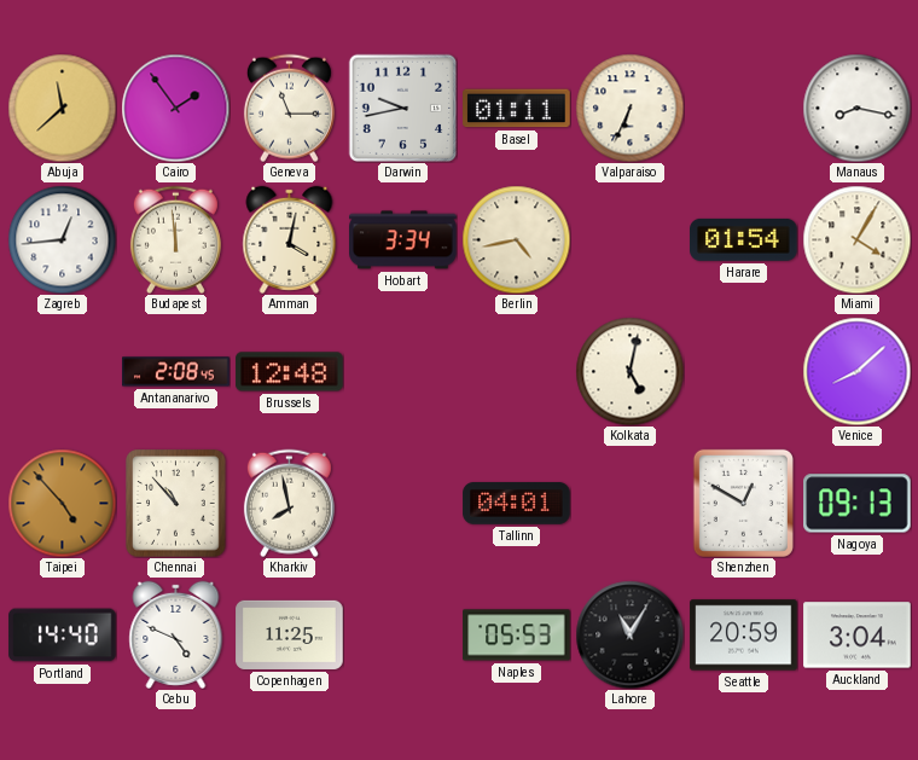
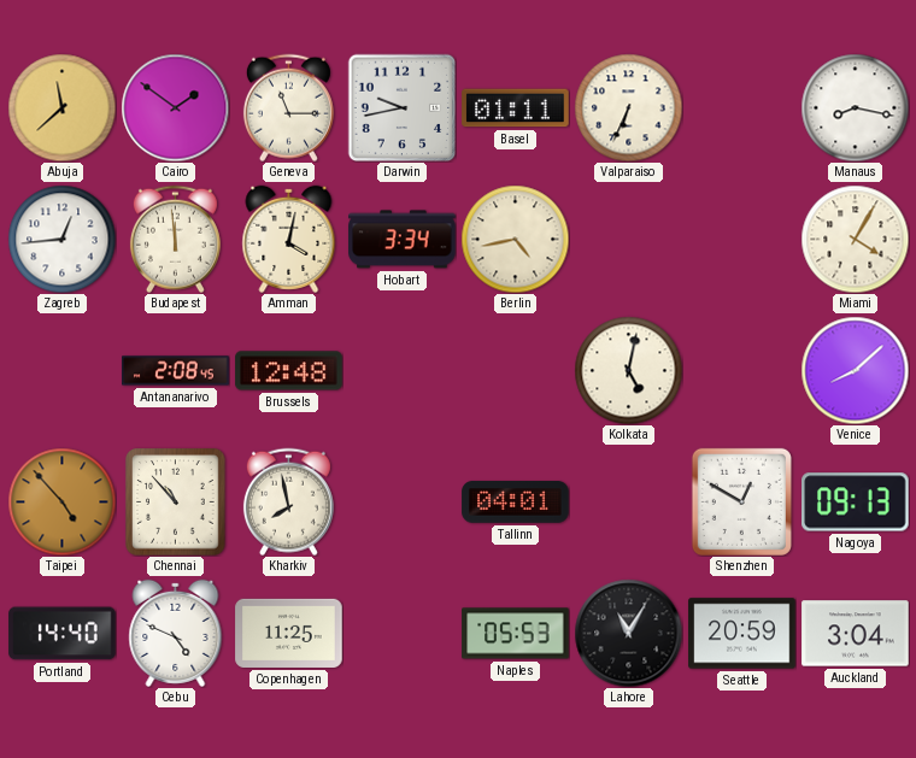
Cairo: 1:54 -> 1:51
Harare: 01:54 -> none
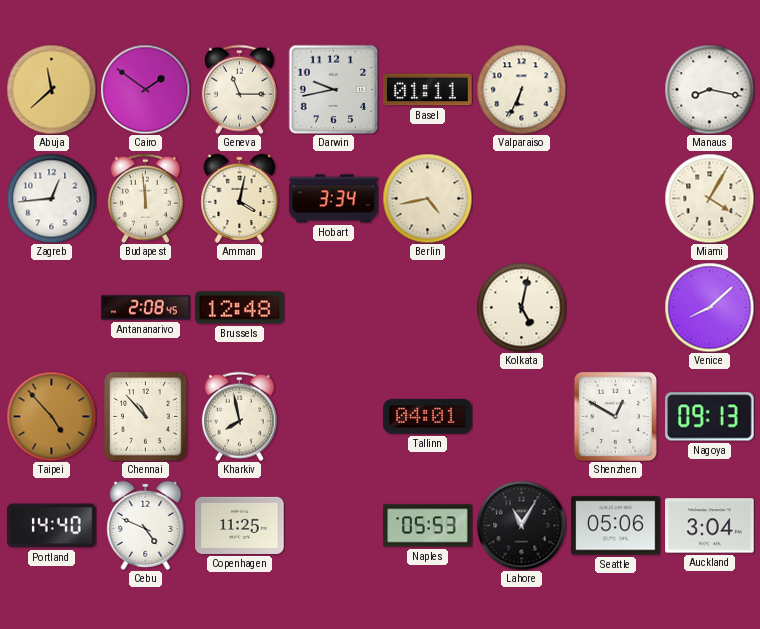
Seattle: 20:59 -> 05:06
